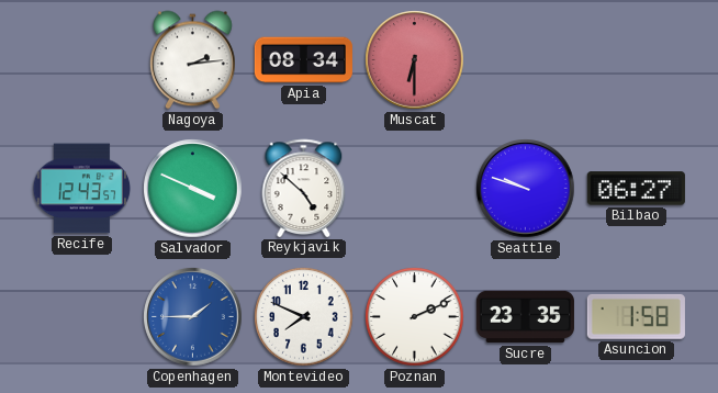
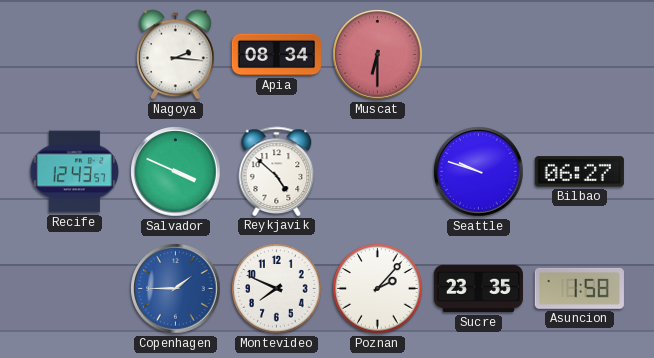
Nagoya: 2:14 -> 2:16
Poznan: 2:11 -> 2:07
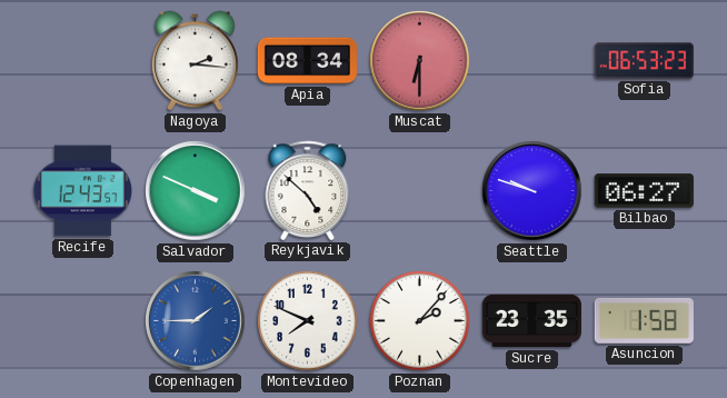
Sofia: none -> 06:53
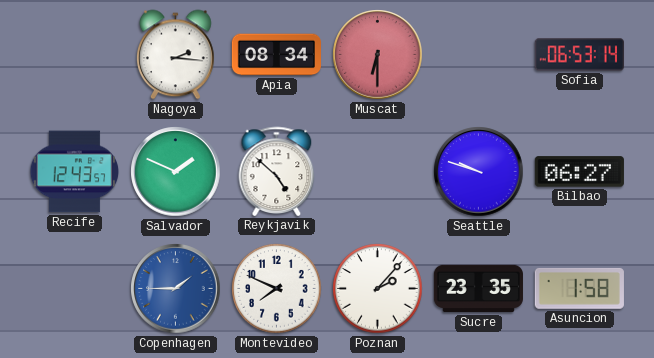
Sofia: 06:53:23 -> 06:53:14
Salvador: 3:49 -> 1:49
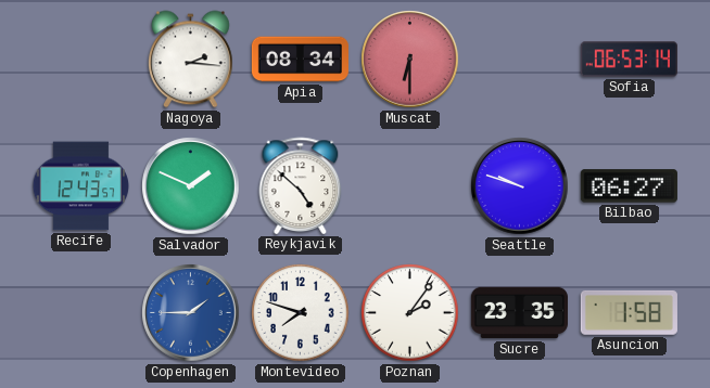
Montevideo: 7:49 -> 7:48
Poznan: 2:07 -> 2:06
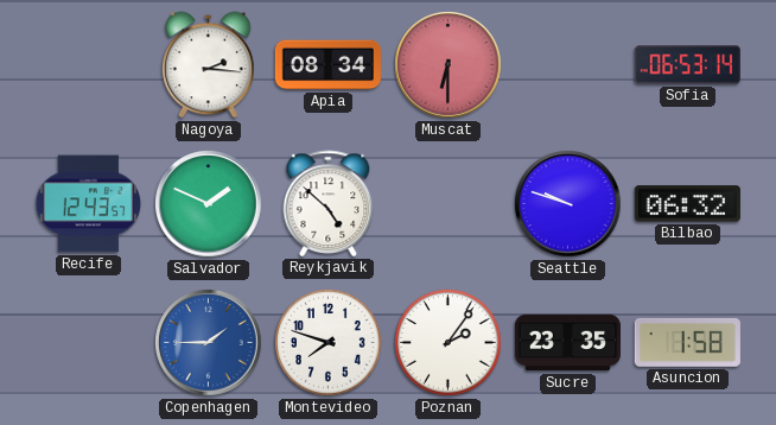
Bilbao: 06:27 -> 06:32
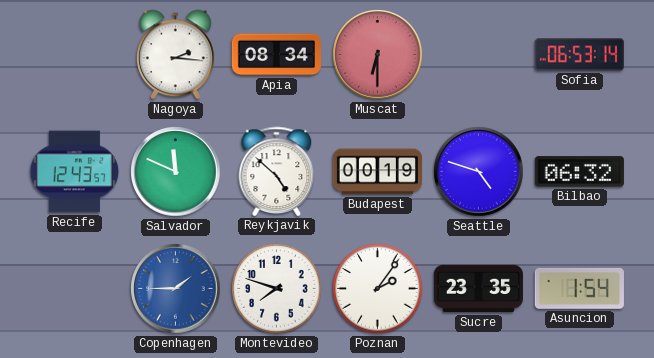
Salvador: 1:49 -> 11:49
Budapest: none -> 00:19
Seattle: 9:48 -> 4:48
Asuncion: 1:58 -> 1:54
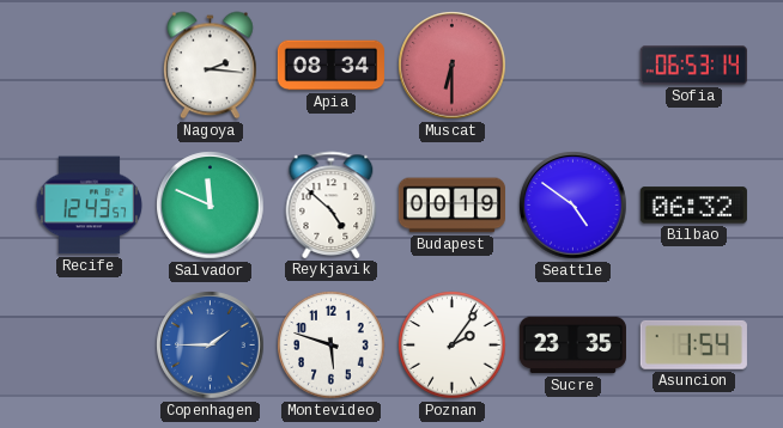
Seattle: 4:48 -> 4:51
Montevideo: 7:48 -> 5:48
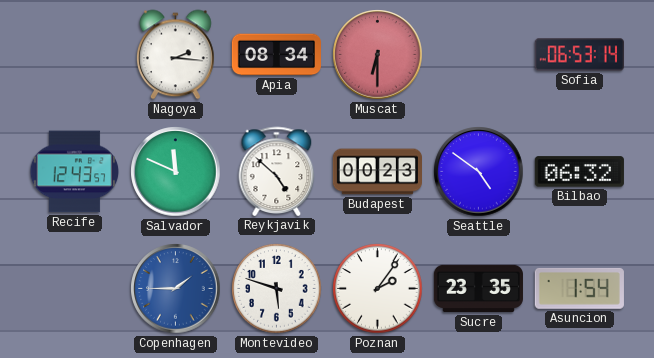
Budapest: 00:19 -> 00:23
